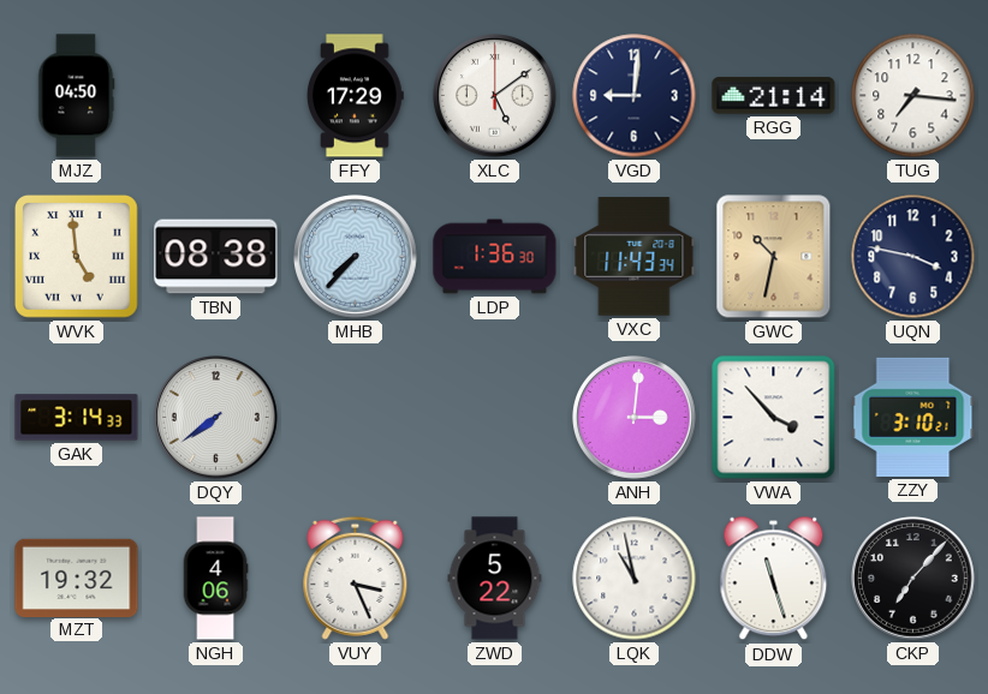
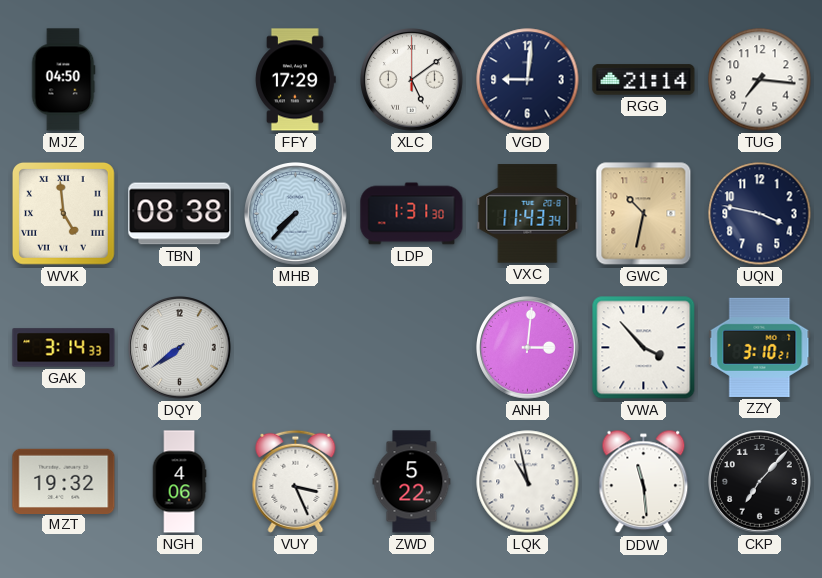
LDP: 1:36 -> 1:31
DDW: 11:27 -> 11:29
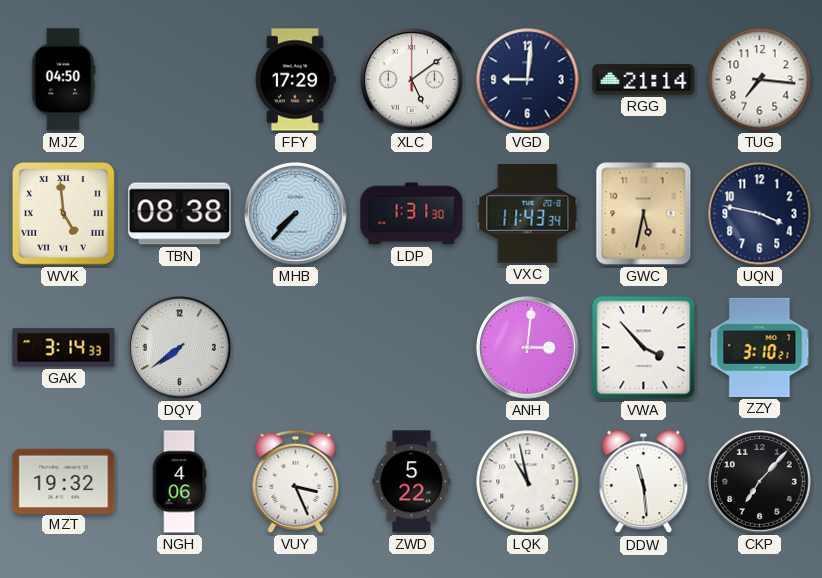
GWC: 10:32 -> 5:32
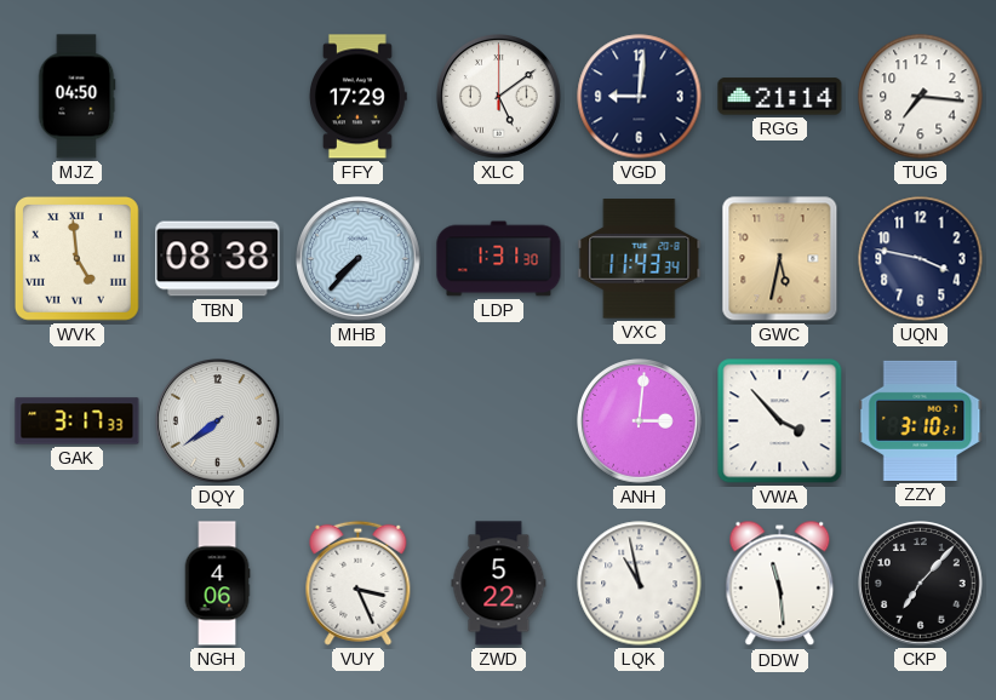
GAK: 3:14 -> 3:17
MZT: 19:32 -> none
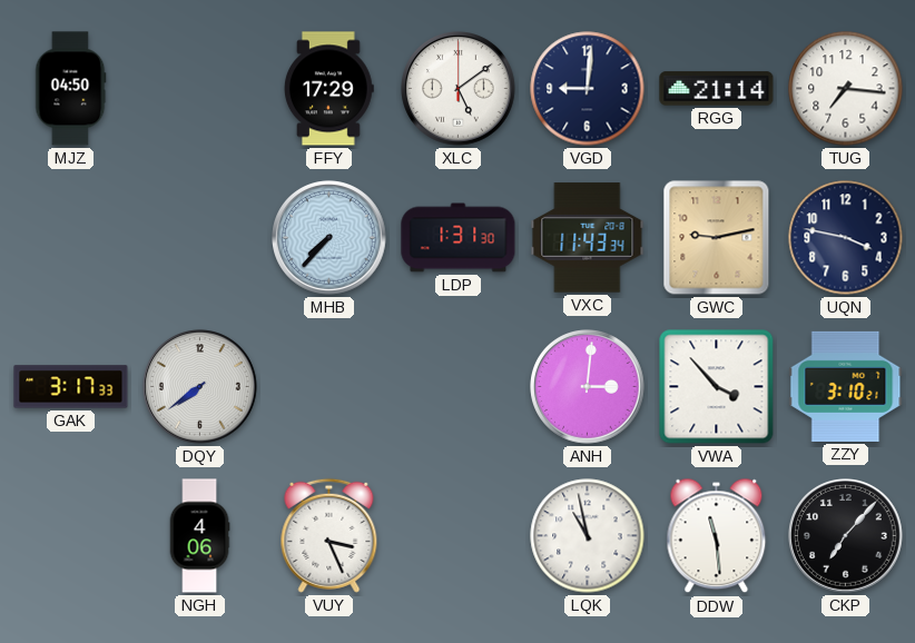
WVK: 4:59 -> none
TBN: 08:38 -> none
GWC: 5:32 -> 9:13
ZWD: 5:22 -> none
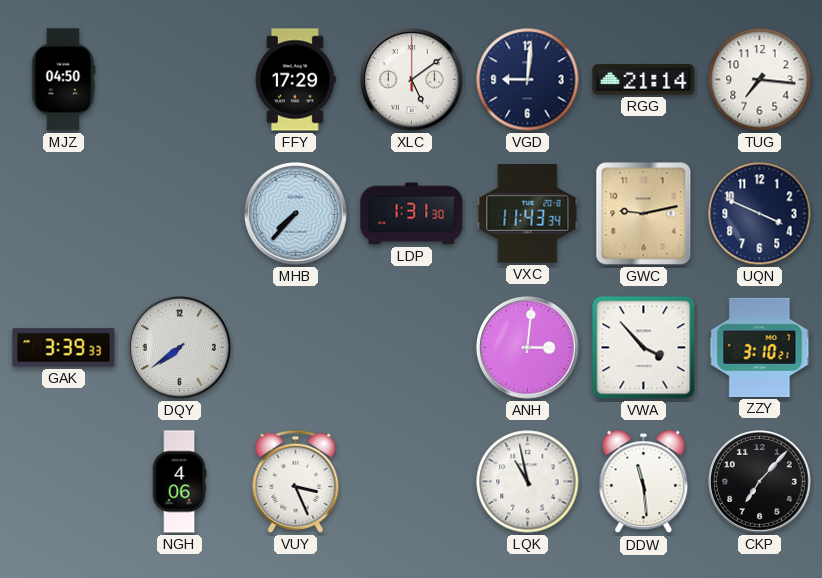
UQN: 3:47 -> 3:49
GAK: 3:17 -> 3:39
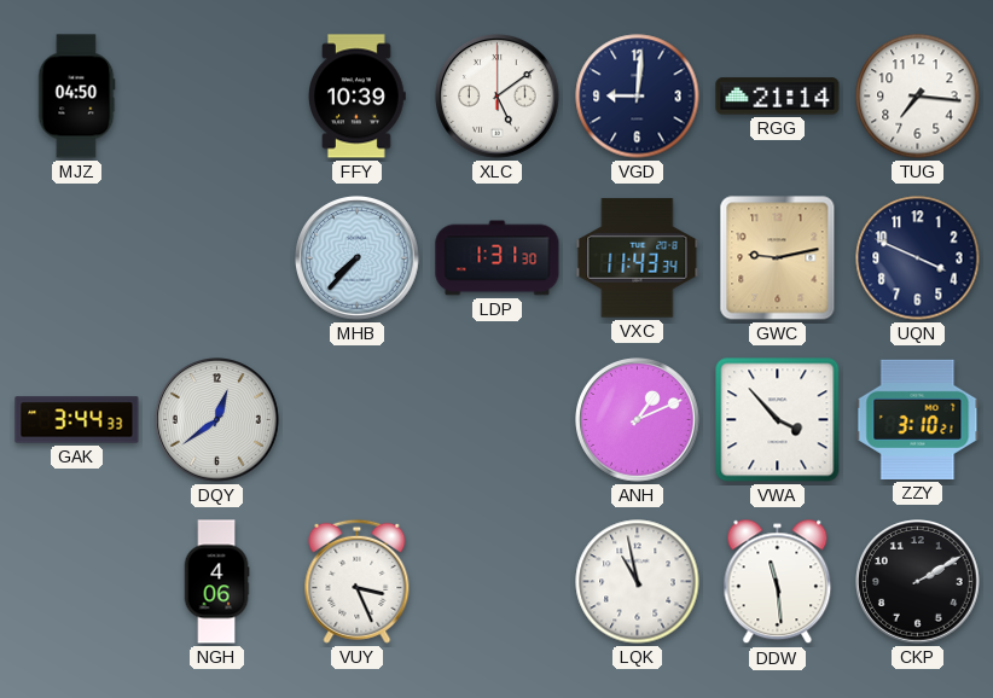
FFY: 17:29 -> 10:39
GAK: 3:39 -> 3:44
DQY: 7:39 -> 12:39
ANH: 3:01 -> 1:11
CKP: 7:07 -> 2:10
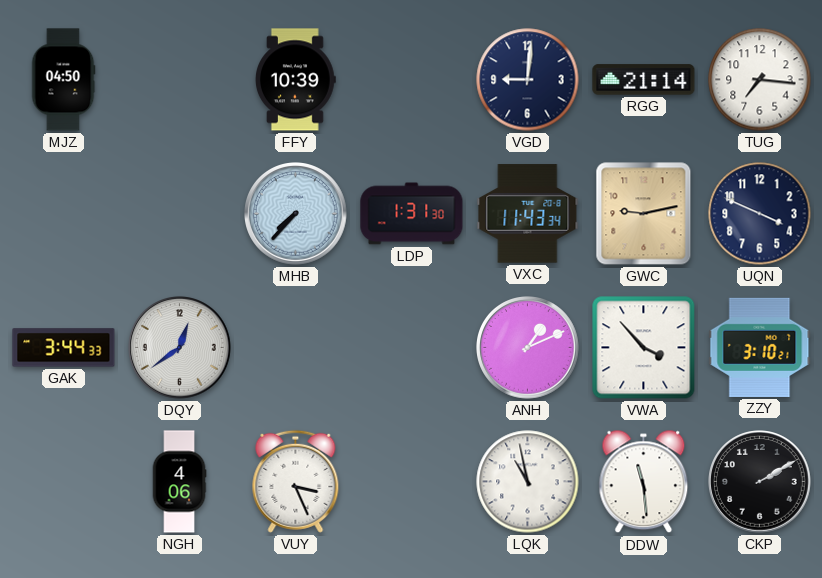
XLC: 5:09 -> none
